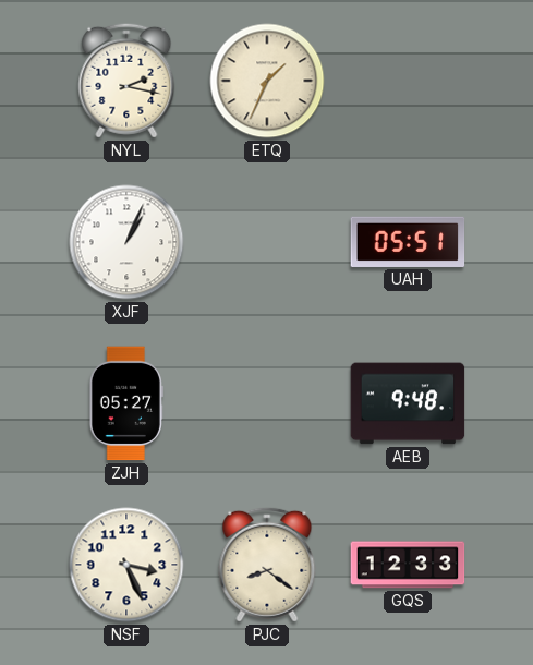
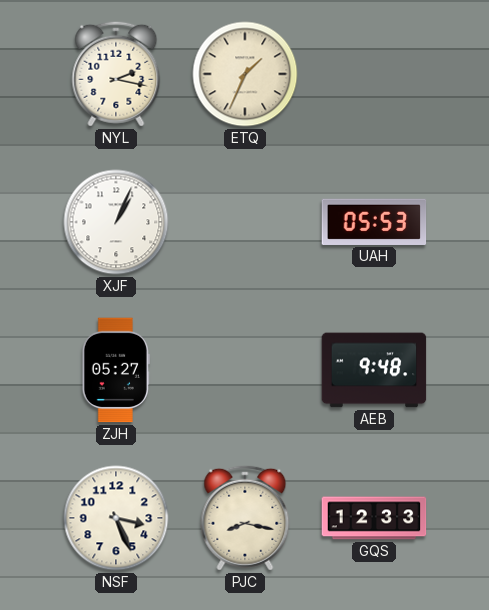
UAH: 05:51 -> 05:53
PJC: 8:21 -> 8:17
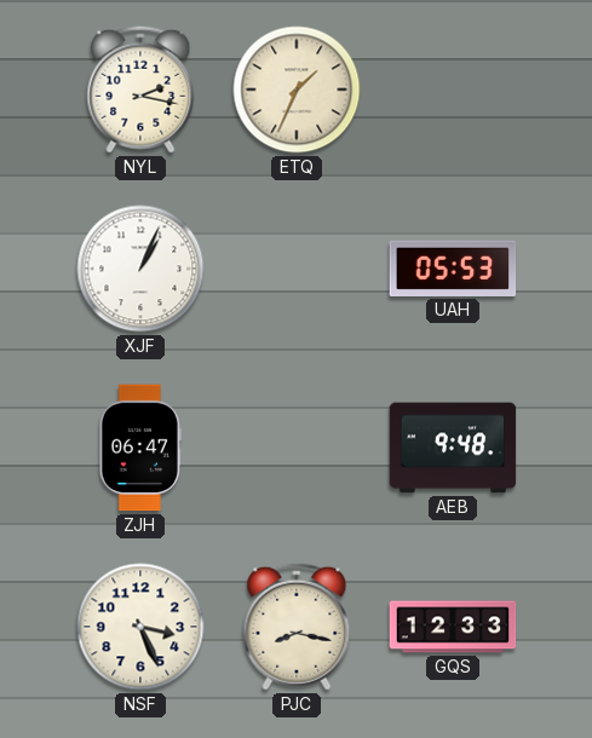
ZJH: 05:27 -> 06:47
